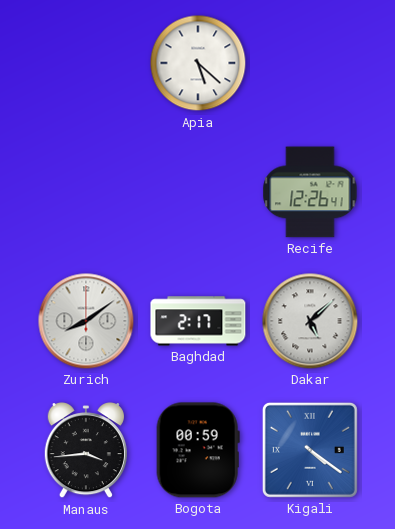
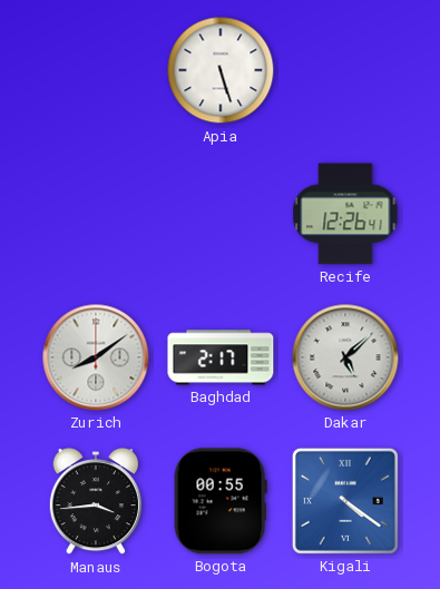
Apia: 5:22 -> 5:27
Bogota: 00:59 -> 00:55
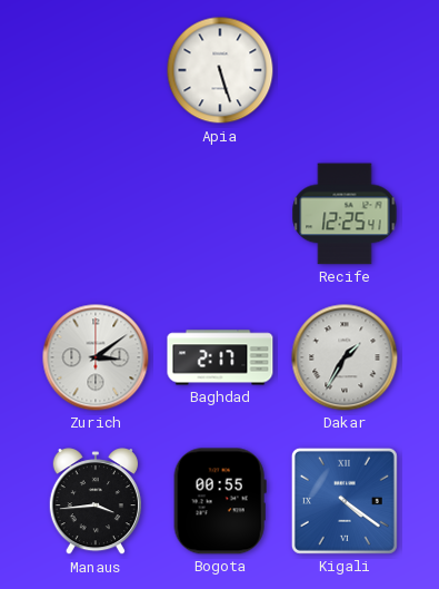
Recife: 12:26 -> 12:25
Zurich: 8:09 -> 3:09
Dakar: 5:08 -> 1:35
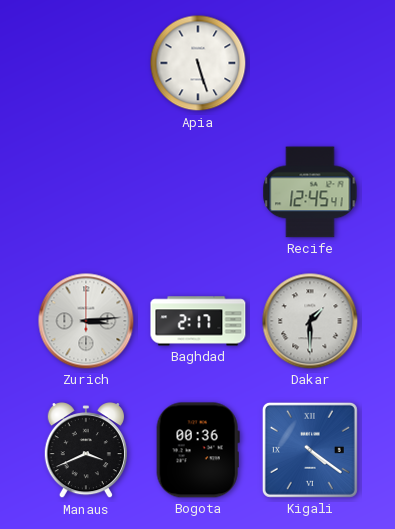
Recife: 12:25 -> 12:45
Zurich: 3:09 -> 3:14
Dakar: 1:35 -> 1:30
Manaus: 3:44 -> 3:41
Bogota: 00:55 -> 00:36
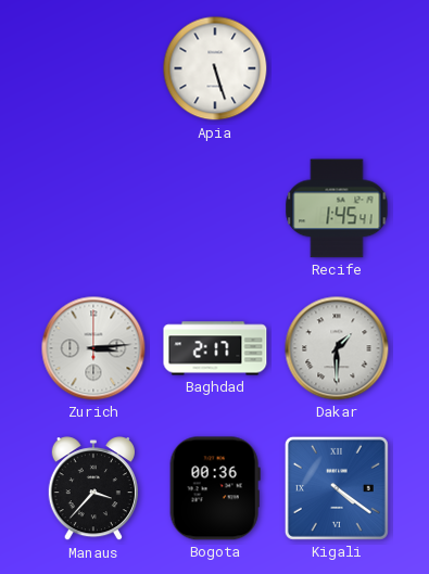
Recife: 12:45 -> 1:45
Manaus: 3:41 -> 3:37
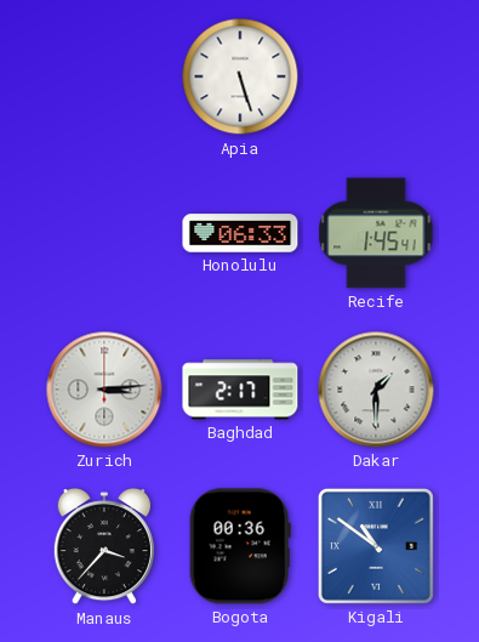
Honolulu: none -> 06:33
Kigali: 4:21 -> 10:51
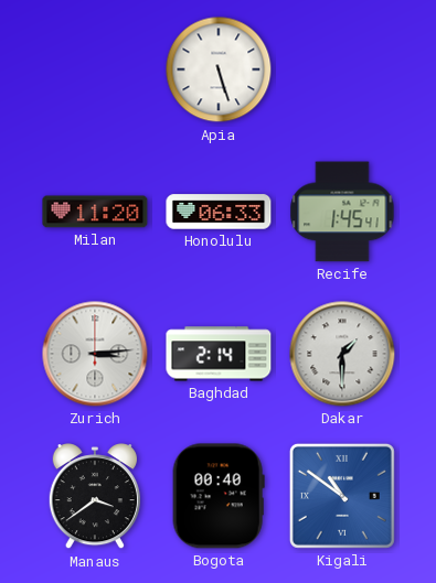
Milan: none -> 11:20
Baghdad: 2:17 -> 2:14
Manaus: 3:37 -> 3:39
Bogota: 00:36 -> 00:40
